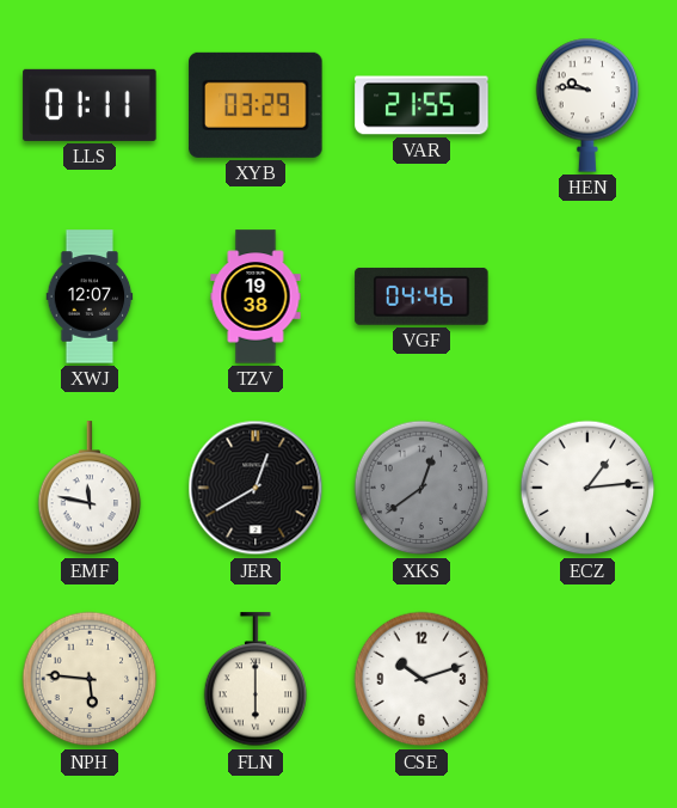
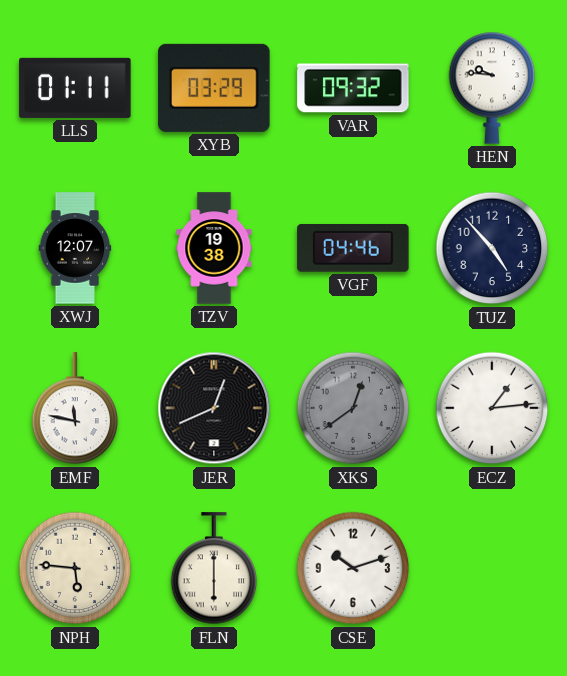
VAR: 21:55 -> 09:32
TUZ: none -> 4:53
JER: 12:40 -> 12:41
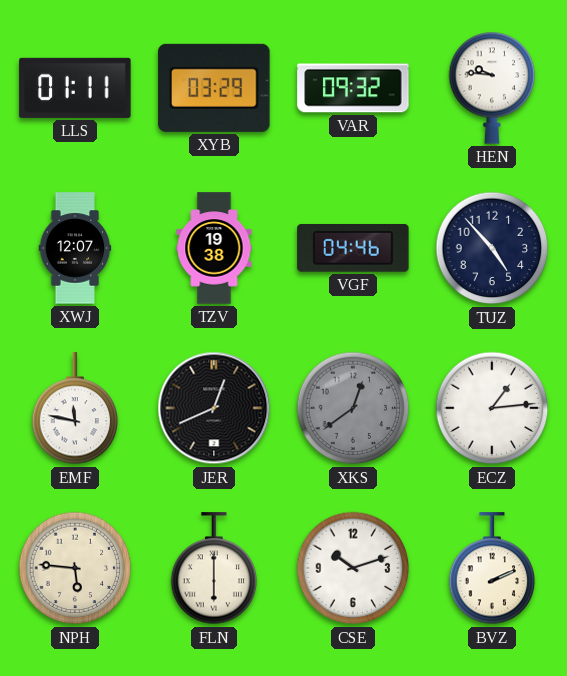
BVZ: none -> 2:11
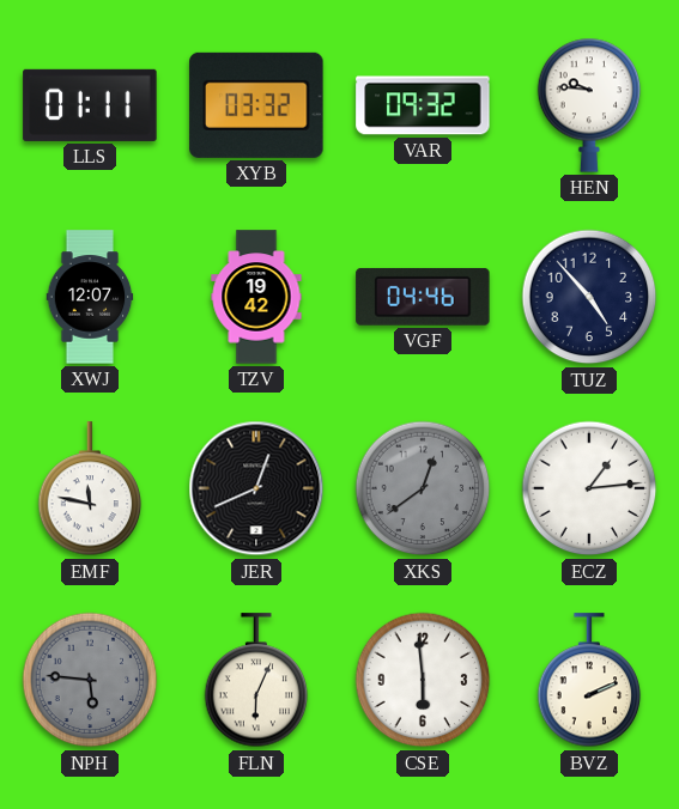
XYB: 03:29 -> 03:32
TZV: 19:38 -> 19:42
NPH dial: cream -> grey
FLN: 6:00 -> 6:04
CSE: 10:12 -> 5:59
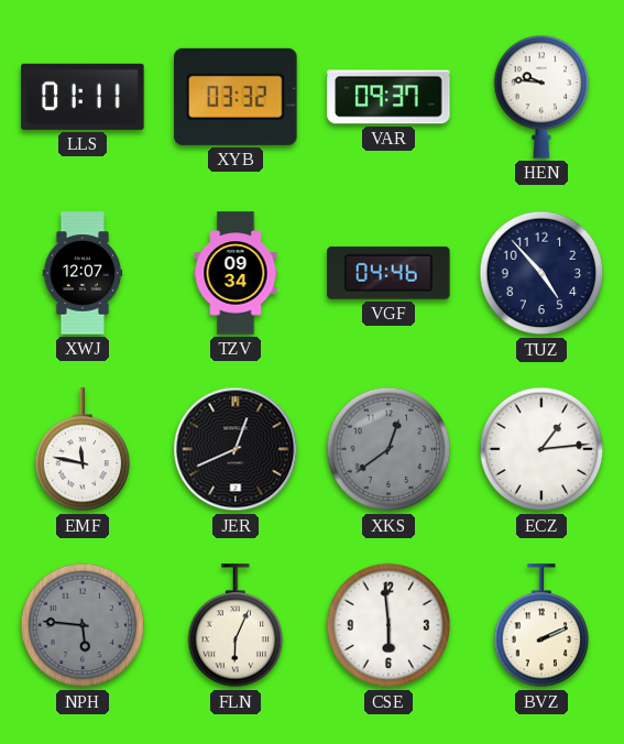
VAR: 09:32 -> 09:37
TZV: 19:42 -> 09:34
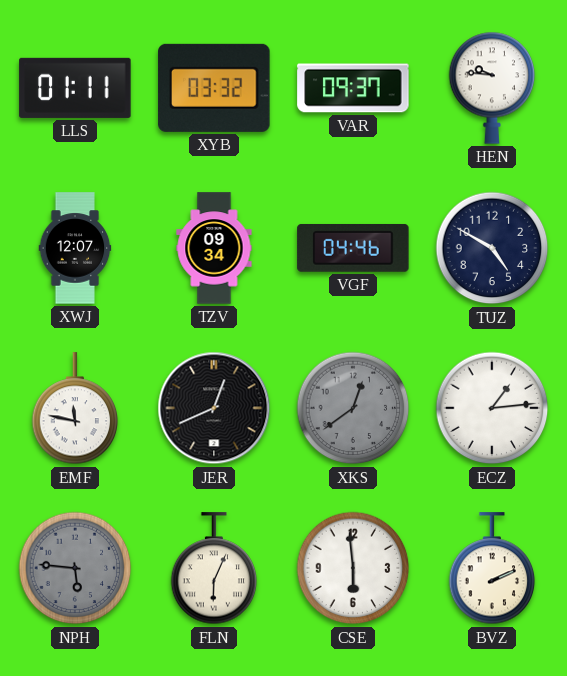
TUZ: 4:53 -> 4:50
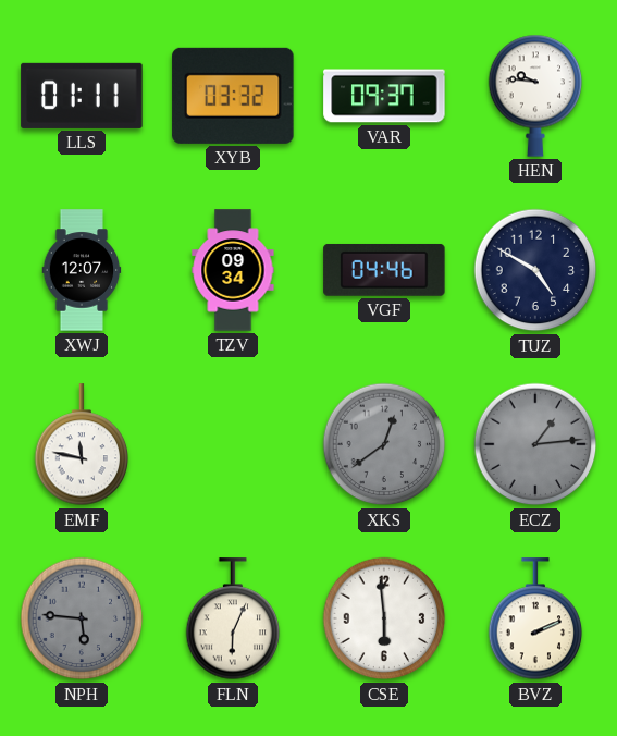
JER: 12:41 -> none
ECZ dial: white -> grey
